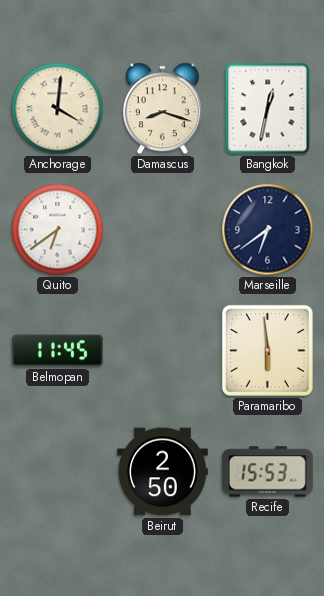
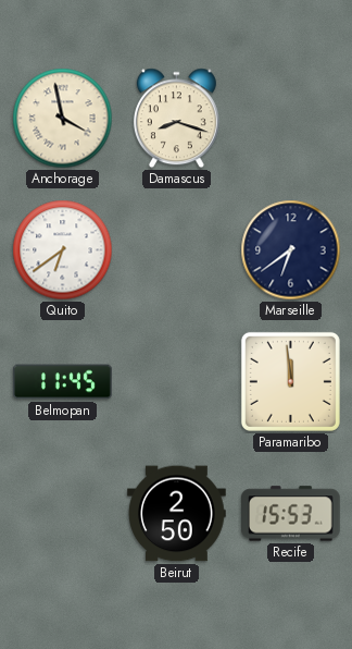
Anchorage: 4:01 -> 3:58
Bangkok: 12:32 -> none
Paramaribo: 5:59 -> 11:59
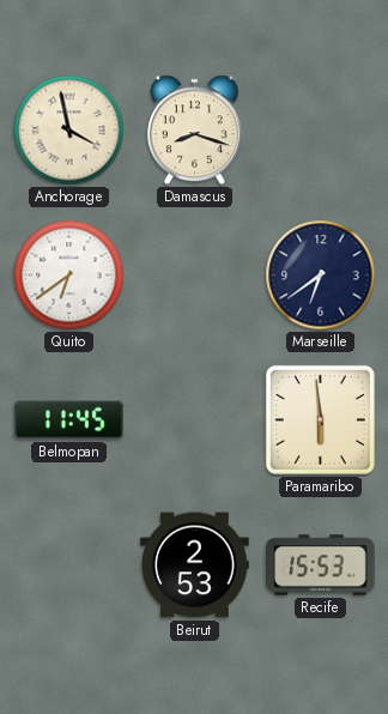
Paramaribo: 11:59 -> 5:59
Beirut: 2:50 -> 2:53
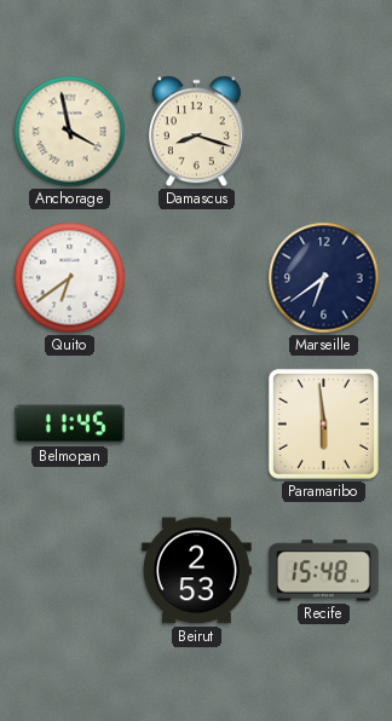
Recife: 15:53 -> 15:48
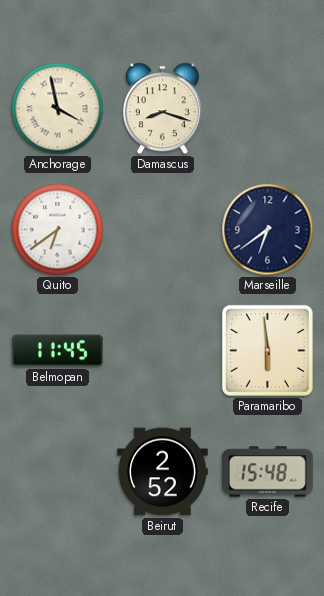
Beirut: 2:53 -> 2:52
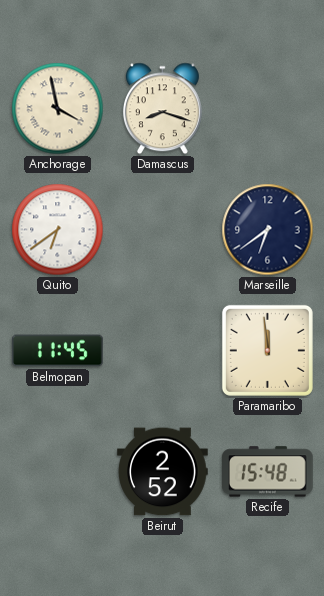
Paramaribo: 5:59 -> 11:59
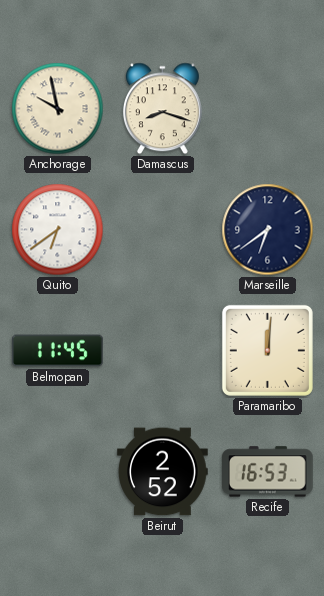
Anchorage: 3:58 -> 9:58
Paramaribo: 11:59 -> 12:01
Recife: 15:48 -> 16:53
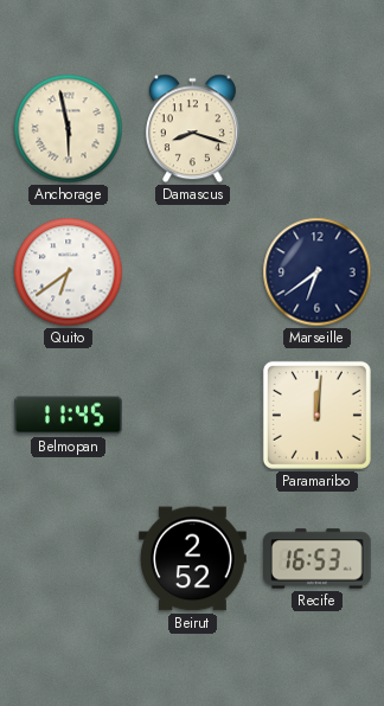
Anchorage: 9:58 -> 5:58
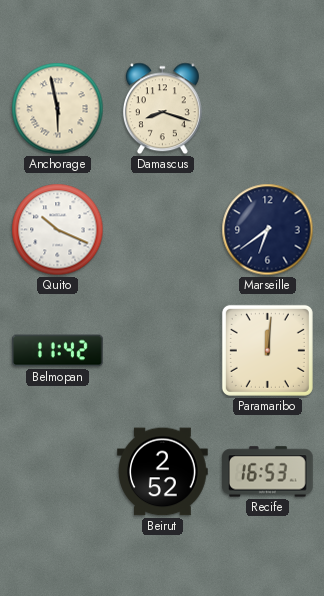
Quito: 6:39 -> 10:19
Belmopan: 11:45 -> 11:42
